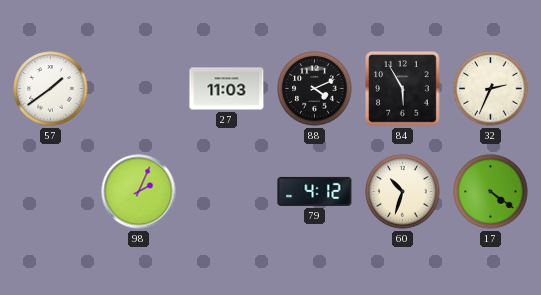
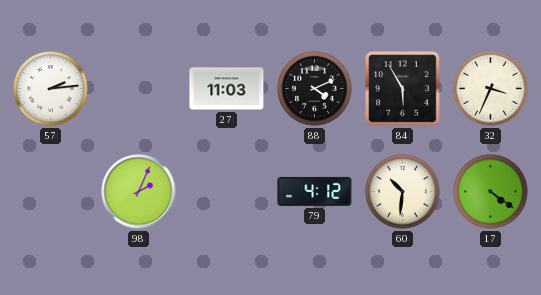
57: 1:39 -> 2:14
32: 2:34 -> 3:34
60: 10:33 -> 10:31
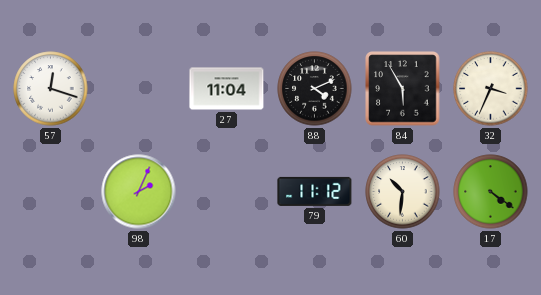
57: 2:14 -> 12:18
27: 11:03 -> 11:04
79: 4:12 -> 11:12
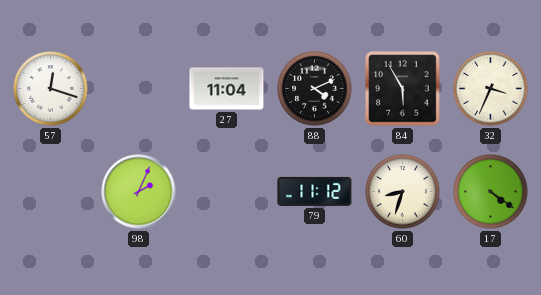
60: 10:31 -> 8:33
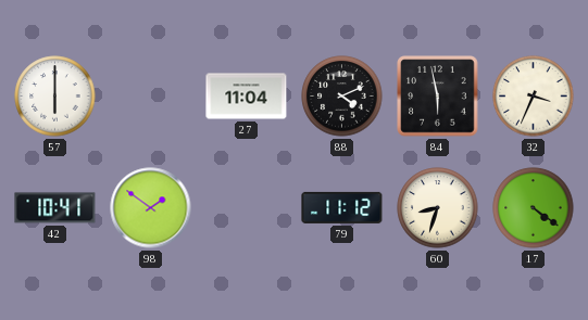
57: 12:18 -> 6:00
84: 5:55 -> 5:58
42: none -> 10:41
98: 2:04 -> 1:51
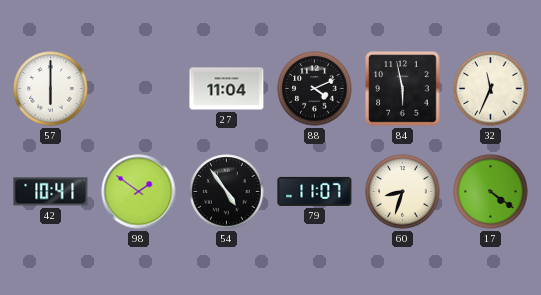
32: 3:34 -> 11:34
54: none -> 4:54
79: 11:12 -> 11:07
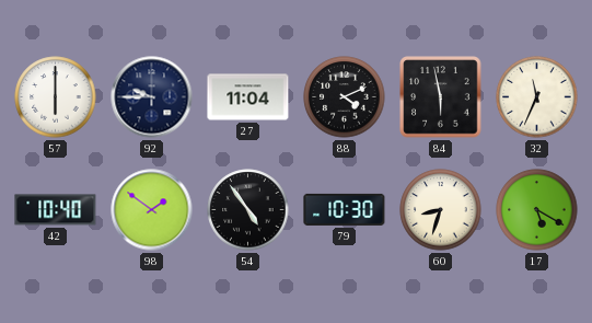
92: none -> 9:45
42: 10:41 -> 10:40
79: 11:07 -> 10:30
17: 4:21 -> 5:20
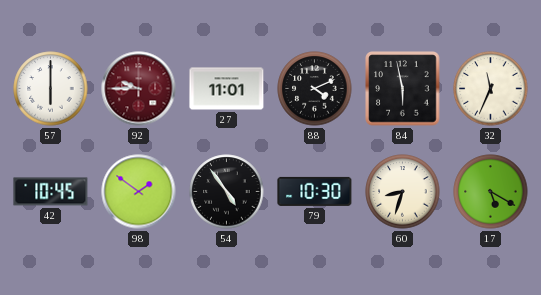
92 dial: navy -> burgundy
27: 11:04 -> 11:01
42: 10:40 -> 10:45
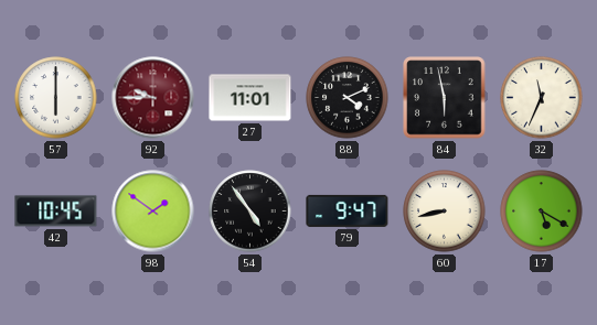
79: 10:30 -> 9:47
60: 8:33 -> 8:43
